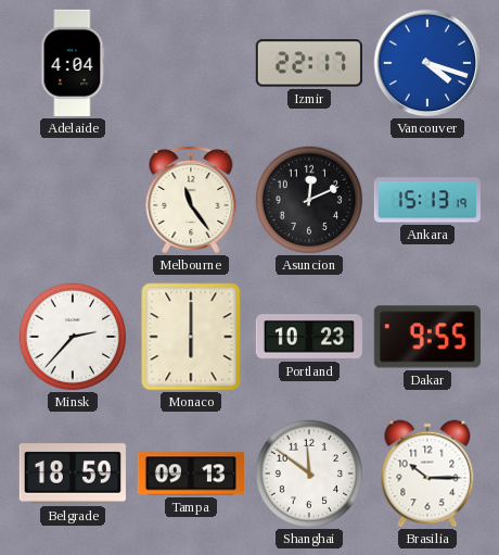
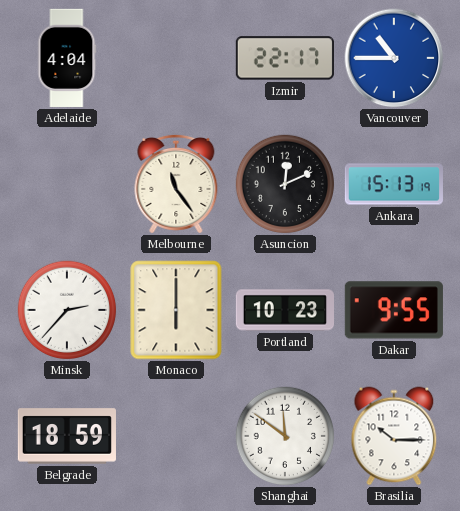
Vancouver: 4:18 -> 10:45
Tampa: 09:13 -> none
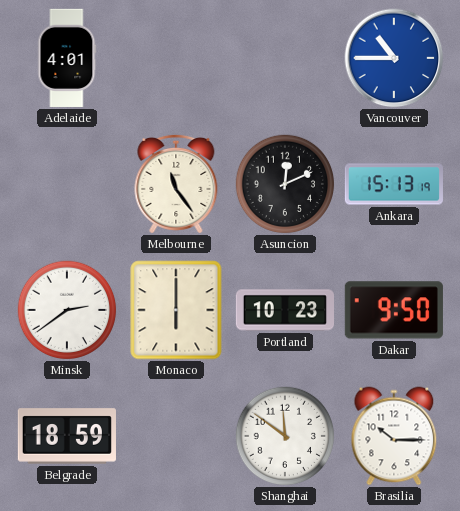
Adelaide: 4:04 -> 4:01
Izmir: 22:17 -> none
Minsk: 2:37 -> 2:39
Dakar: 9:55 -> 9:50
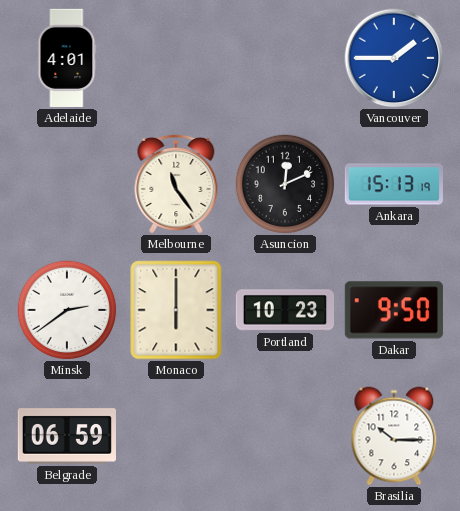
Vancouver: 10:45 -> 1:45
Belgrade: 18:59 -> 06:59
Shanghai: 11:51 -> none
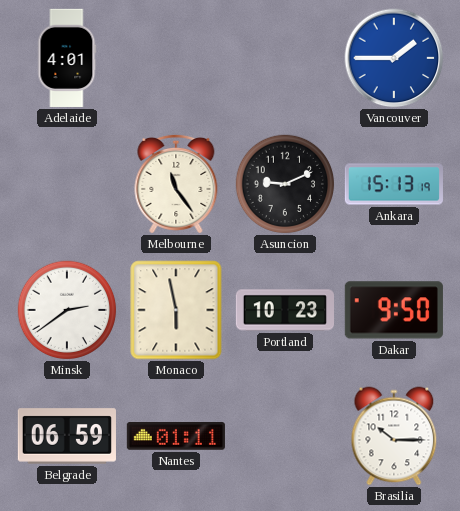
Asuncion: 12:11 -> 9:11
Monaco: 6:00 -> 5:58
Nantes: none -> 01:11
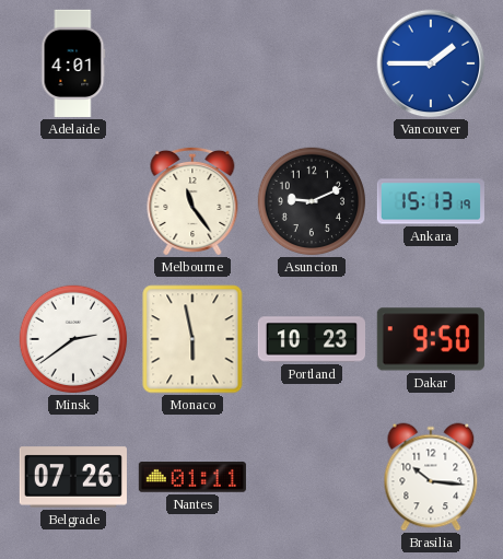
Belgrade: 06:59 -> 07:26
Brasilia: 10:15 -> 10:16
